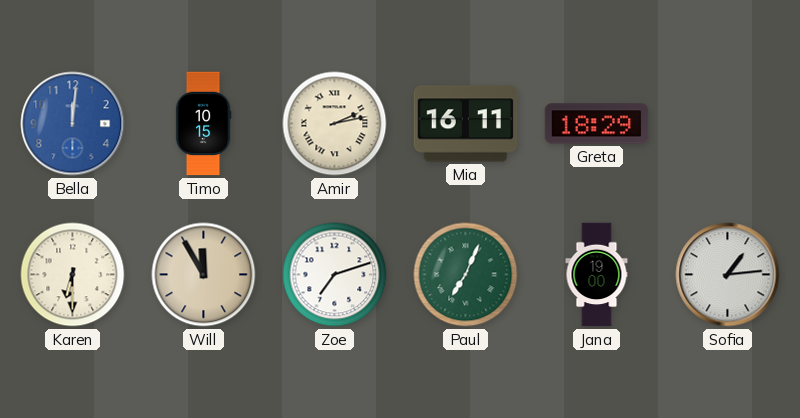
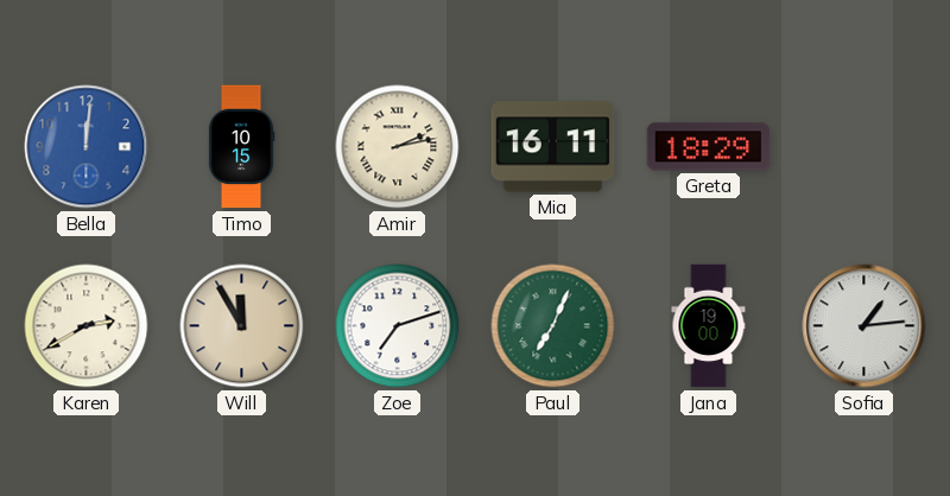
Karen: 6:30 -> 2:40
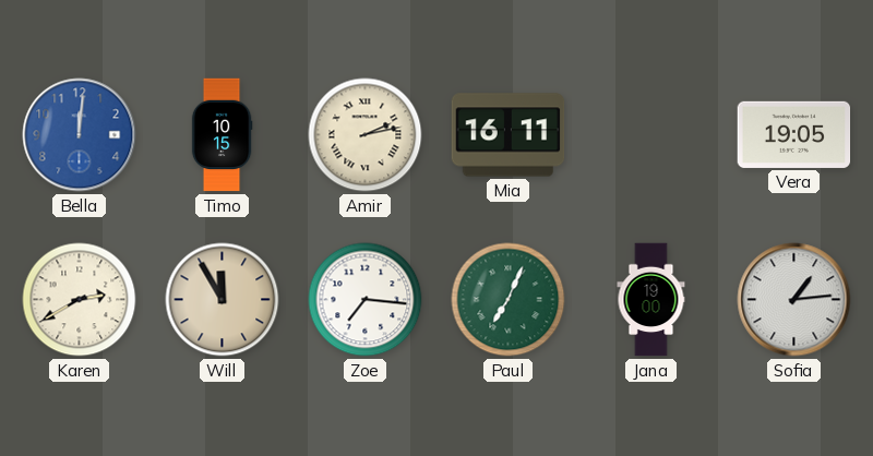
Greta: 18:29 -> none
Vera: none -> 19:05
Zoe: 7:12 -> 7:16
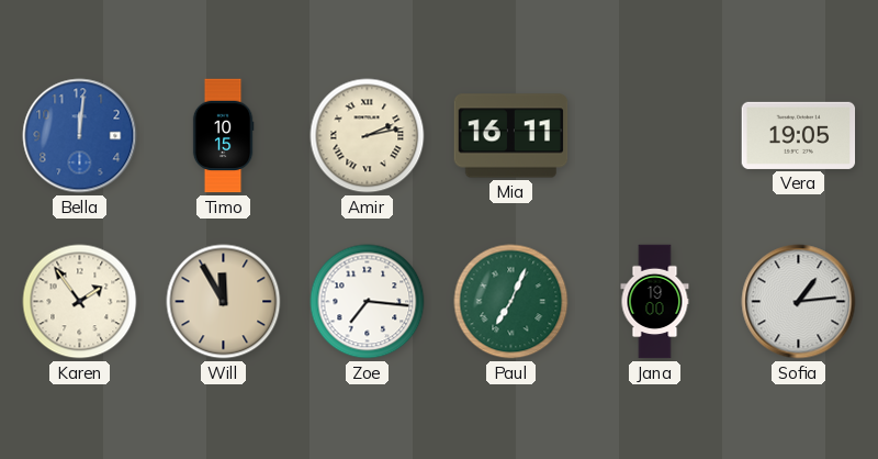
Karen: 2:40 -> 1:54
